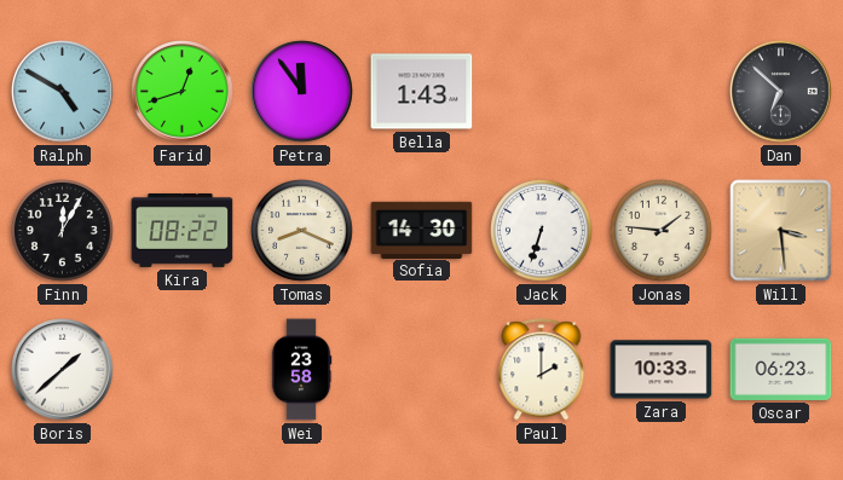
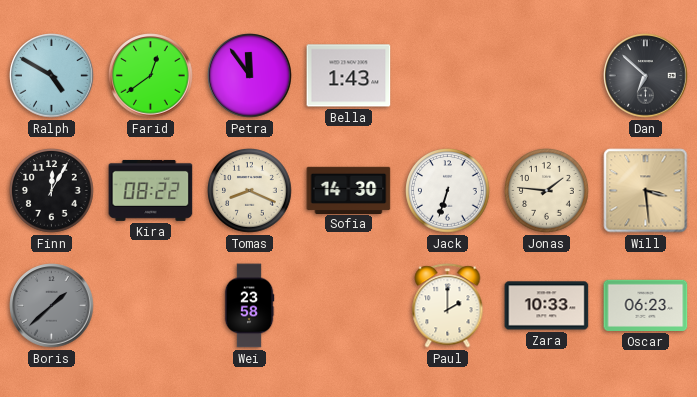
Farid: 12:42 -> 12:39
Boris dial: white -> grey
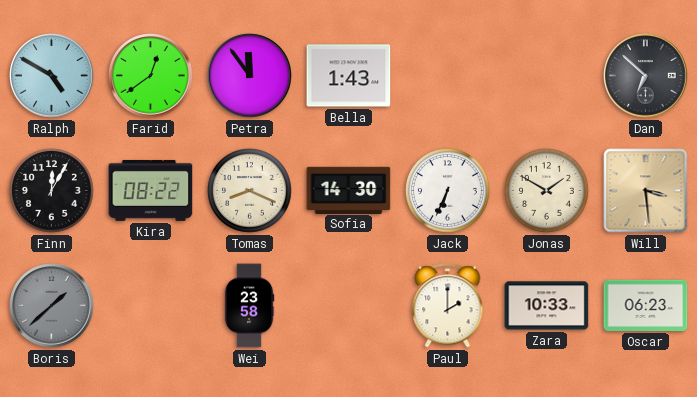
Jack: 6:33 -> 6:34
Jonas: 1:46 -> 1:50
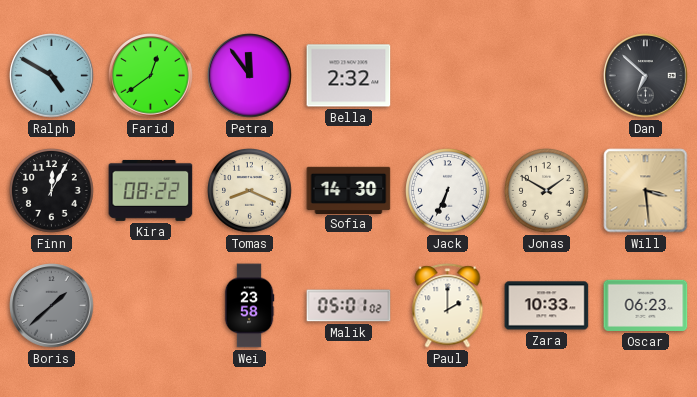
Bella: 1:43 -> 2:32
Malik: none -> 05:01
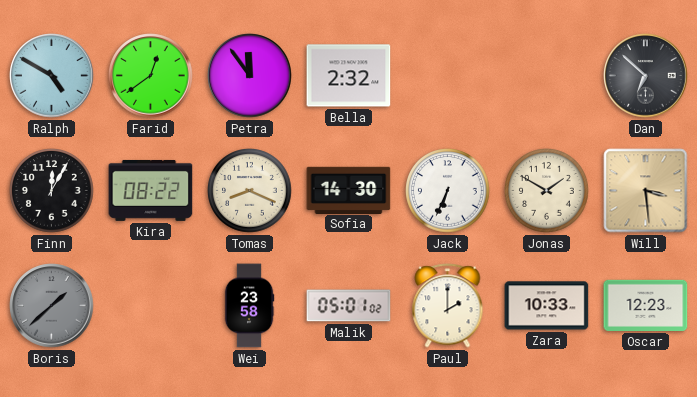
Oscar: 06:23 -> 12:23
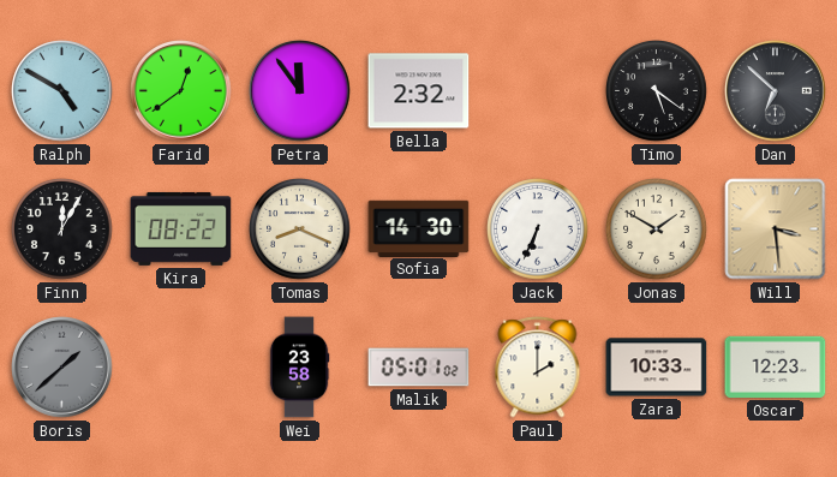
Timo: none -> 5:21
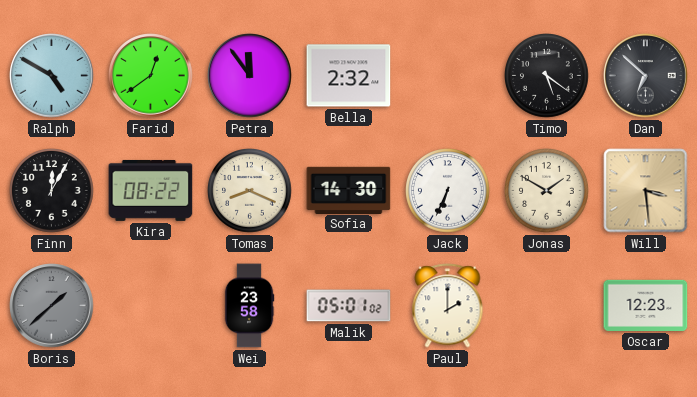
Zara: 10:33 -> none
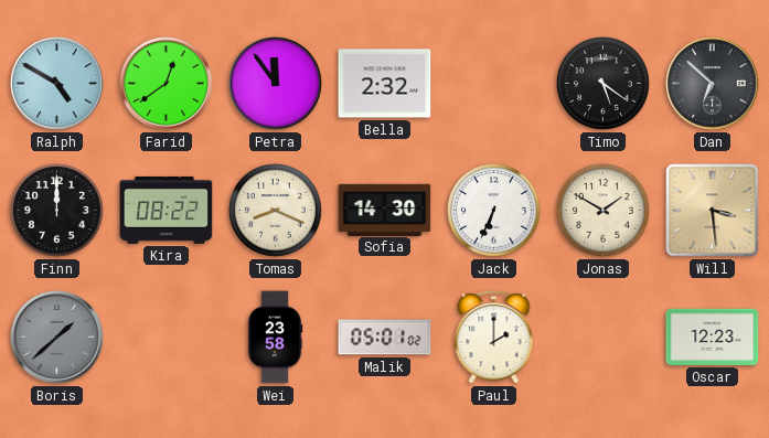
Finn: 12:05 -> 12:00
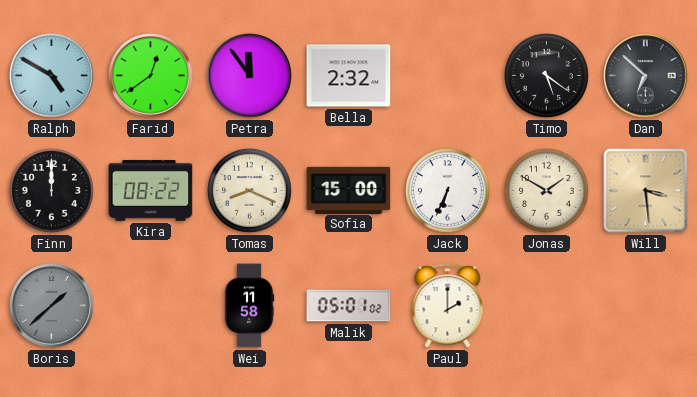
Sofia: 14:30 -> 15:00
Wei: 23:58 -> 11:58
Oscar: 12:23 -> none
